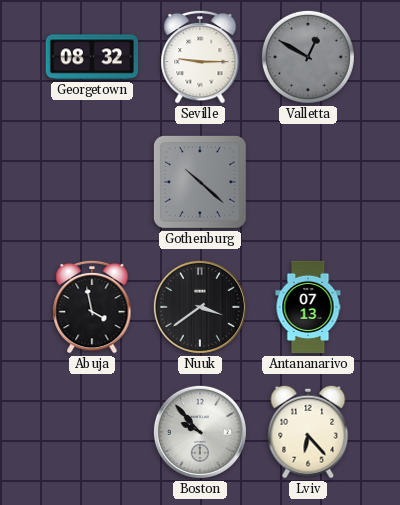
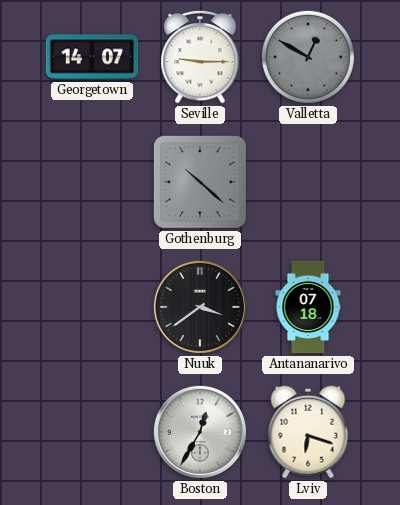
Georgetown: 08:32 -> 14:07
Abuja: 3:58 -> none
Antananarivo: 07:13 -> 07:18
Boston: 9:53 -> 12:35
Lviv: 6:23 -> 6:18
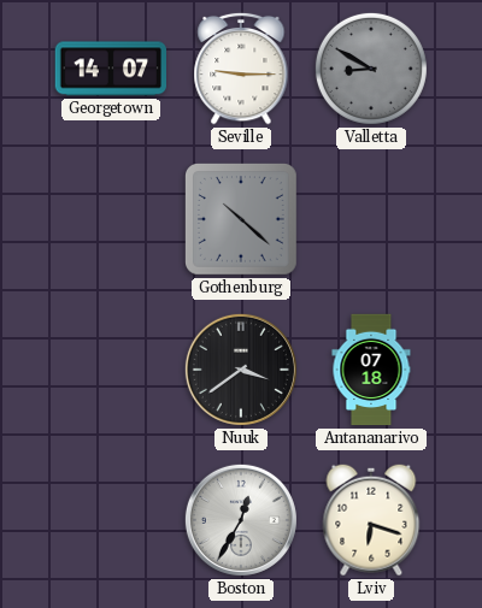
Valletta: 12:50 -> 8:50
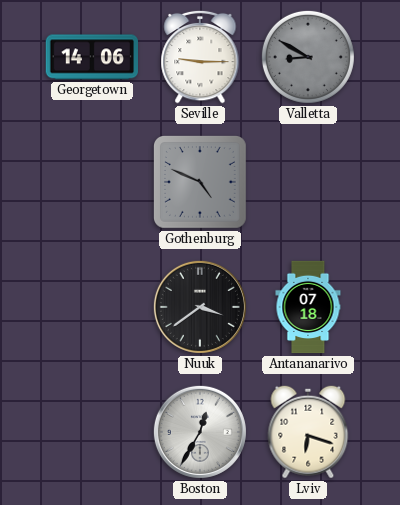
Georgetown: 14:07 -> 14:06
Gothenburg: 10:22 -> 4:49
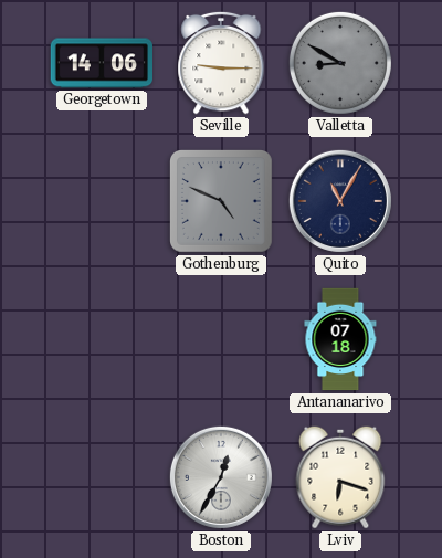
Quito: none -> 11:05
Nuuk: 3:39 -> none
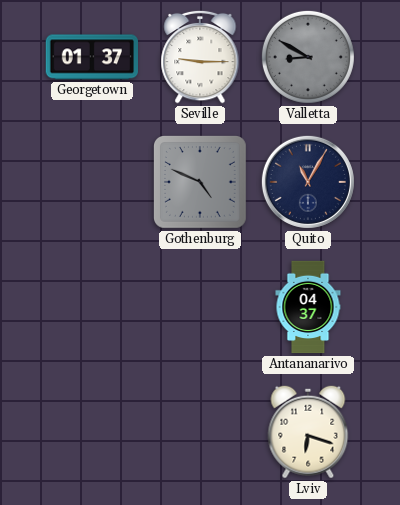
Georgetown: 14:06 -> 01:37
Antananarivo: 07:18 -> 04:37
Boston: 12:35 -> none
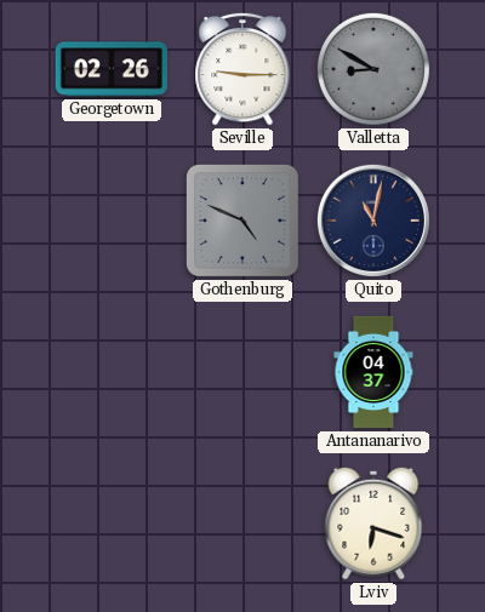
Georgetown: 01:37 -> 02:26
Quito: 11:05 -> 11:02
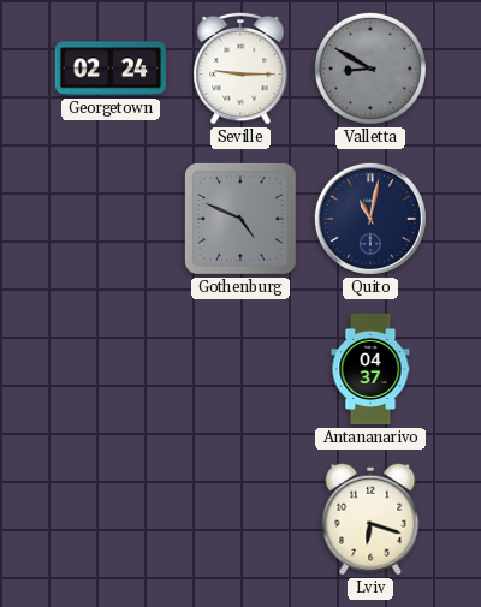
Georgetown: 02:26 -> 02:24
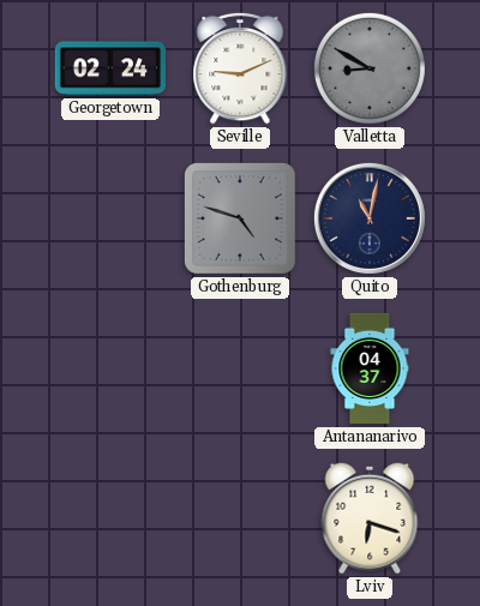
Seville: 9:15 -> 9:11
Gothenburg: 4:49 -> 4:48
